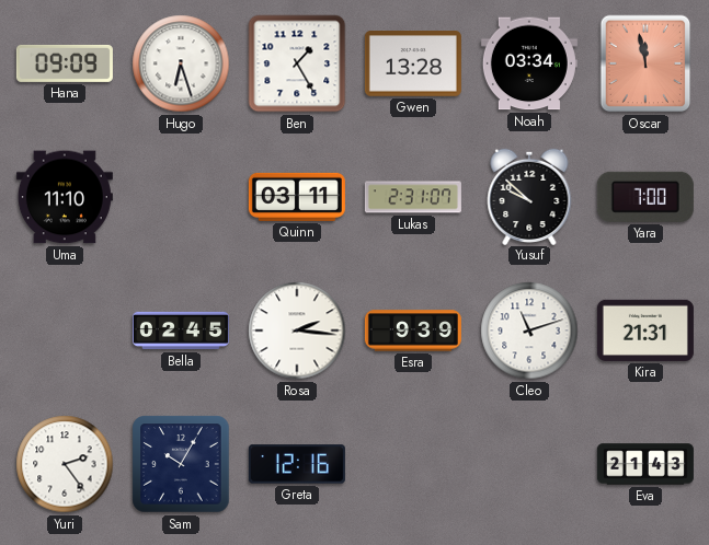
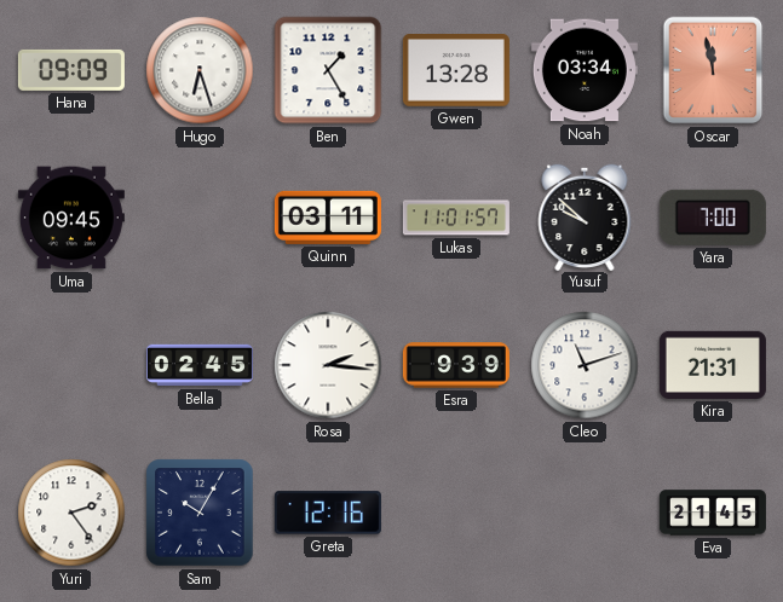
Uma: 11:10 -> 09:45
Lukas: 2:31 -> 11:01
Eva: 21:43 -> 21:45
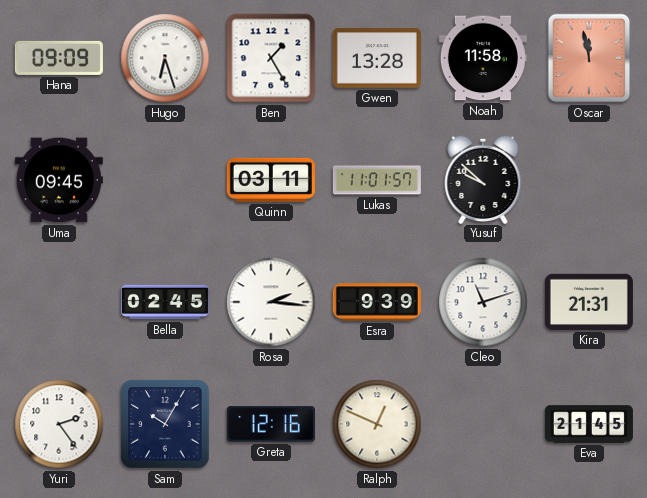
Noah: 03:34 -> 11:58
Yara: 7:00 -> none
Ralph: none -> 12:49
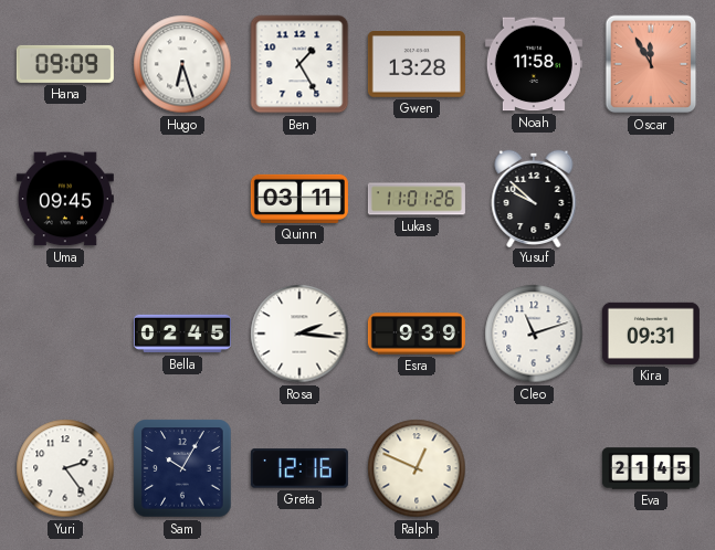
Oscar: 11:58 -> 11:55
Lukas: 11:01:57 -> 11:01:26
Kira: 21:31 -> 09:31
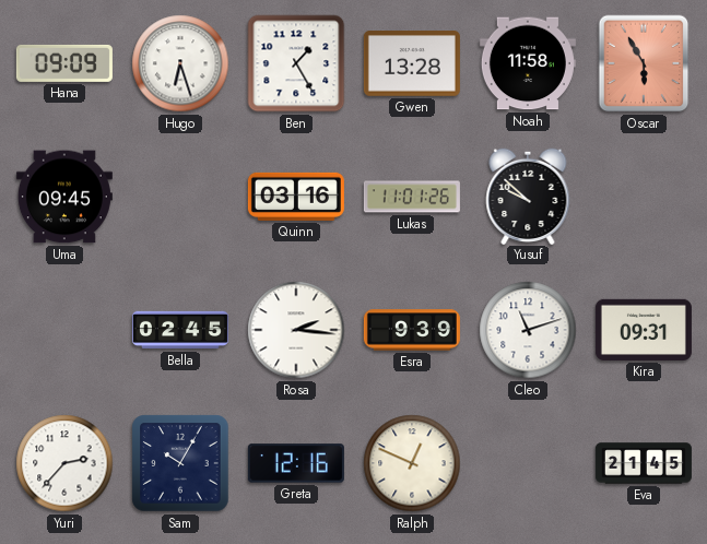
Oscar: 11:55 -> 5:55
Quinn: 03:11 -> 03:16
Yuri: 2:24 -> 2:37
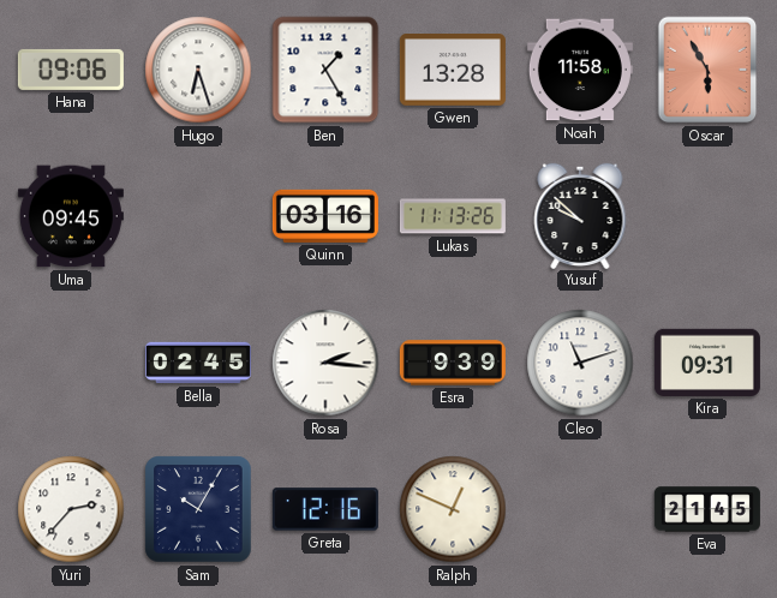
Hana: 09:09 -> 09:06
Lukas: 11:01 -> 11:13
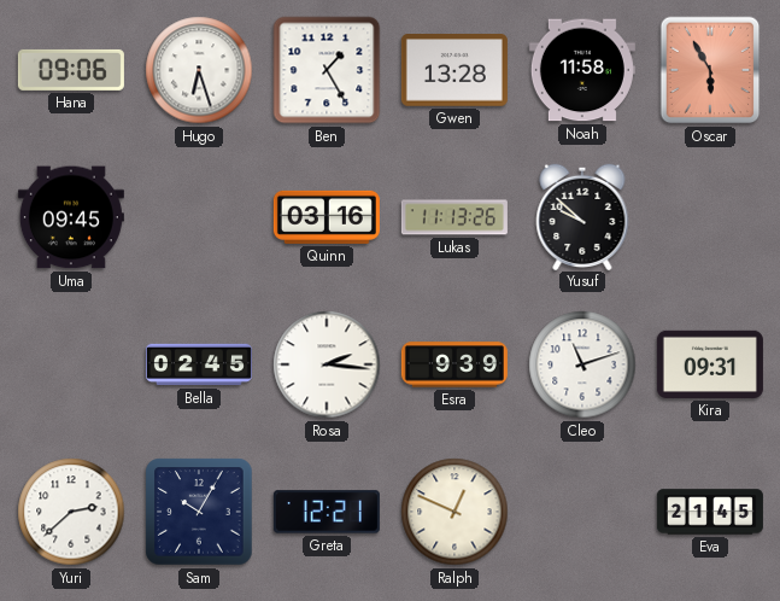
Yuri: 2:37 -> 2:38
Greta: 12:16 -> 12:21
